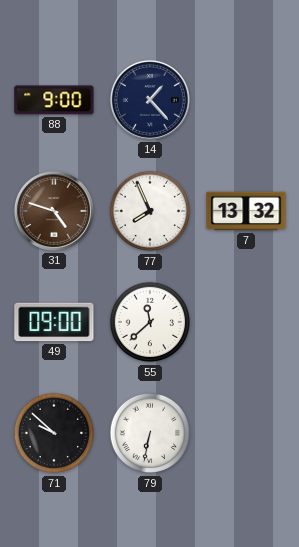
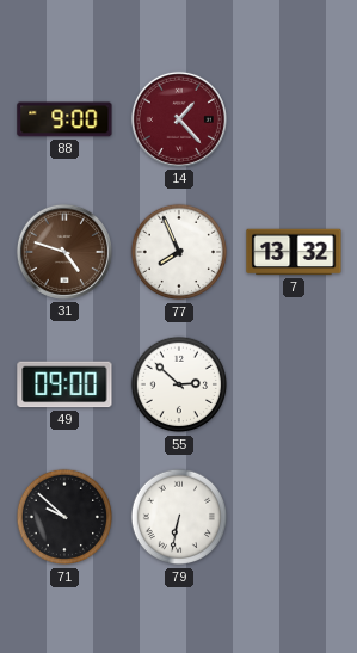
14 dial: navy -> burgundy
55: 11:38 -> 2:52
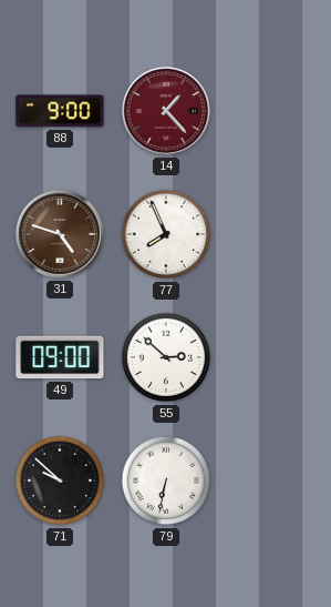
7: 13:32 -> none
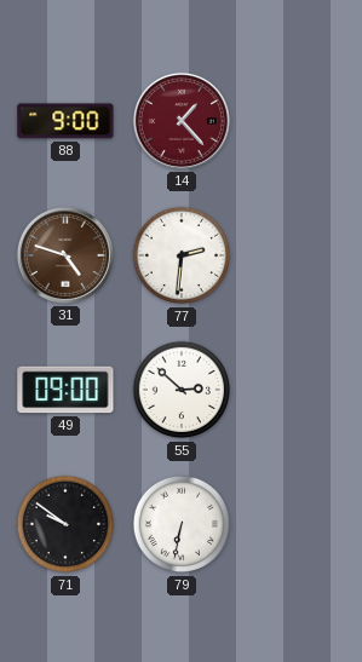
77: 7:56 -> 2:31
71: 9:52 -> 9:51
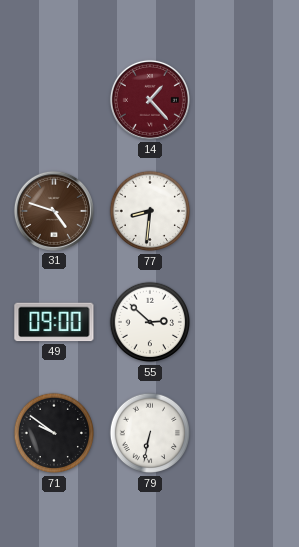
88: 9:00 -> none
77: 2:31 -> 8:31
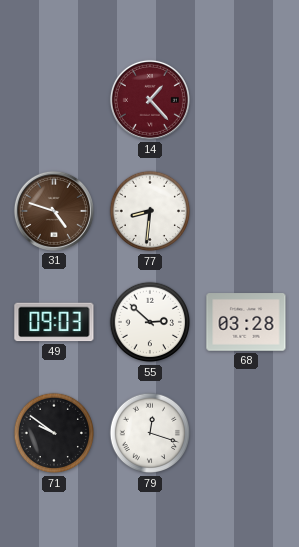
49: 09:00 -> 09:03
68: none -> 03:28
79: 6:32 -> 12:18
